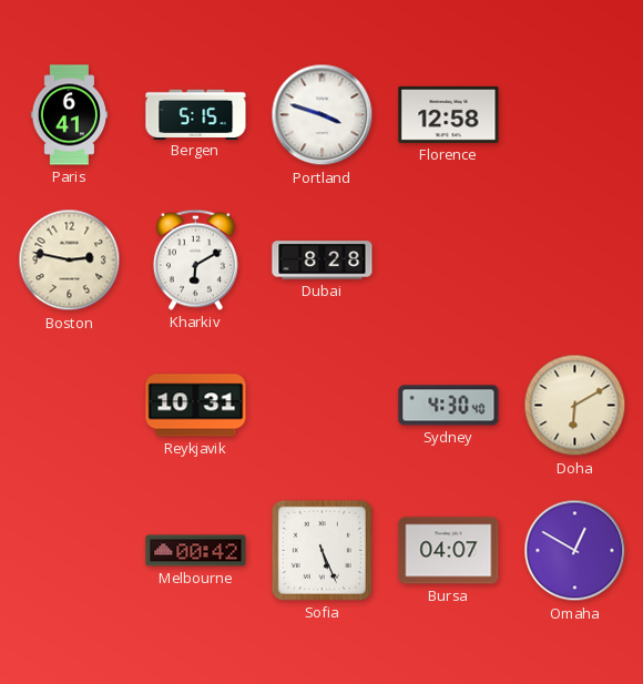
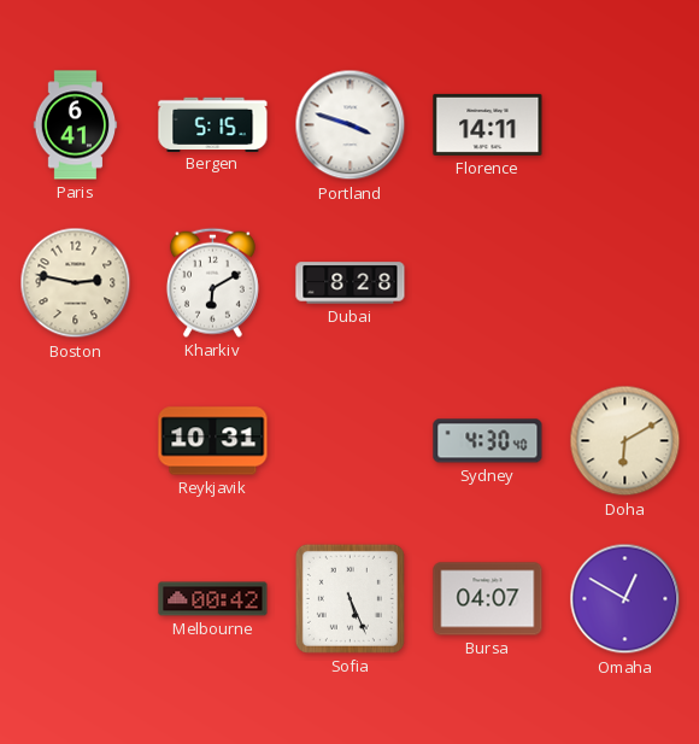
Florence: 12:58 -> 14:11
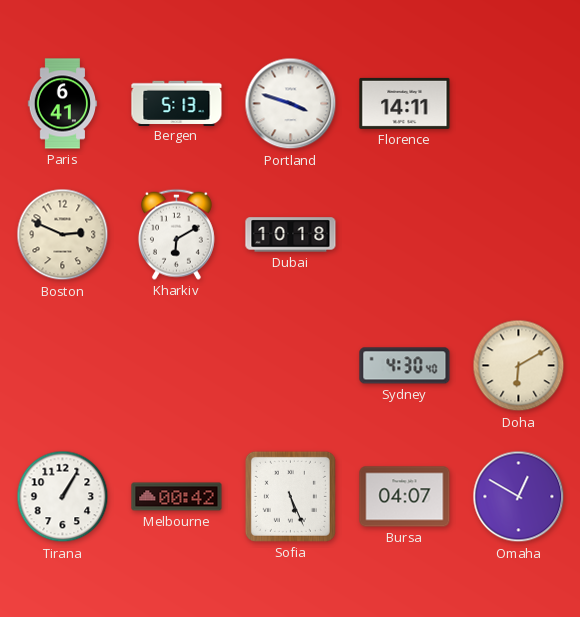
Bergen: 5:15 -> 5:13
Boston: 2:47 -> 2:49
Dubai: 8:28 -> 10:18
Reykjavik: 10:31 -> none
Tirana: none -> 1:05
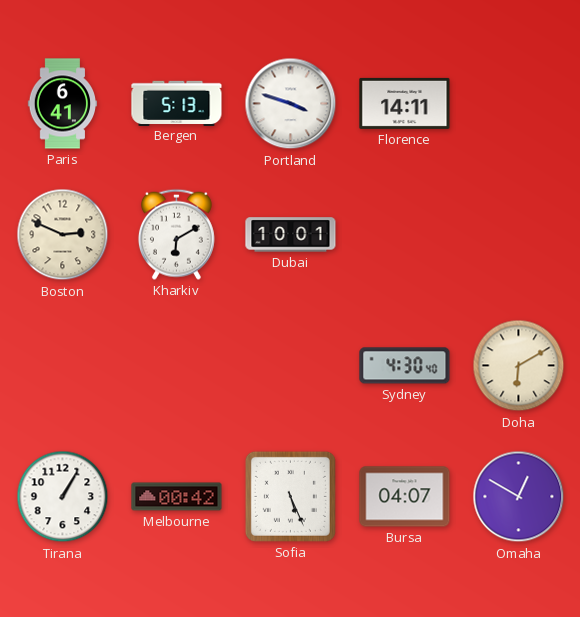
Dubai: 10:18 -> 10:01
